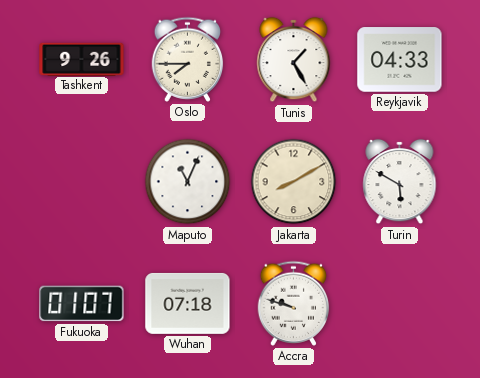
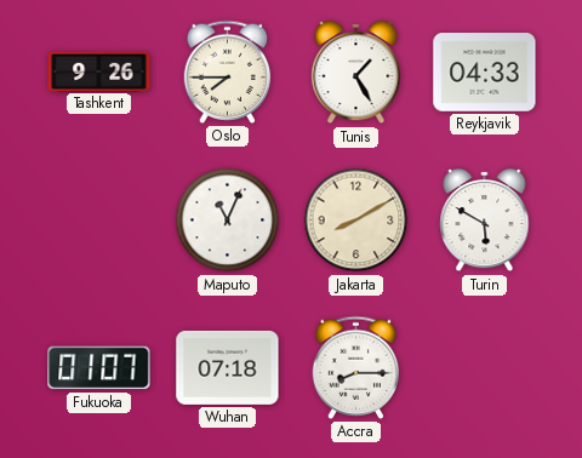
Accra: 9:48 -> 8:15
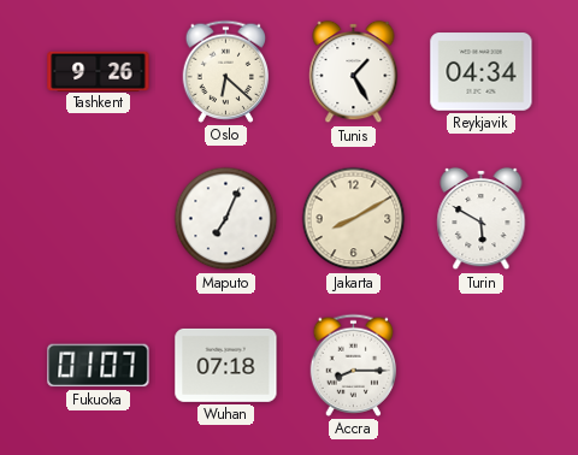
Oslo: 7:45 -> 6:22
Reykjavik: 04:33 -> 04:34
Maputo: 11:04 -> 7:04
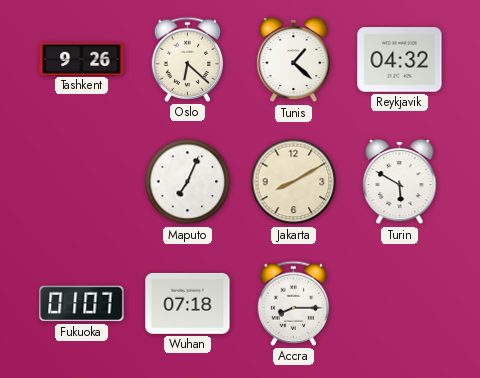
Tunis: 1:25 -> 1:22
Reykjavik: 04:34 -> 04:32
